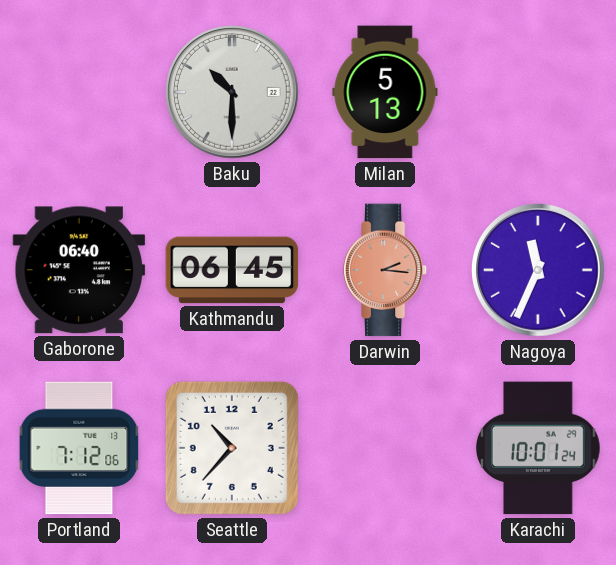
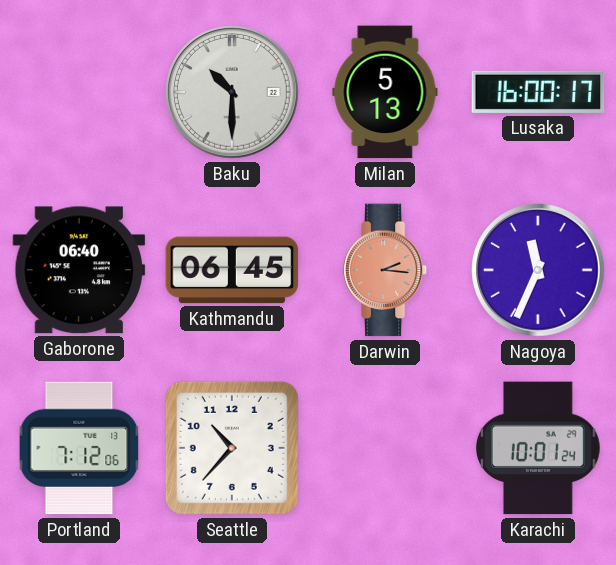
Lusaka: none -> 16:00
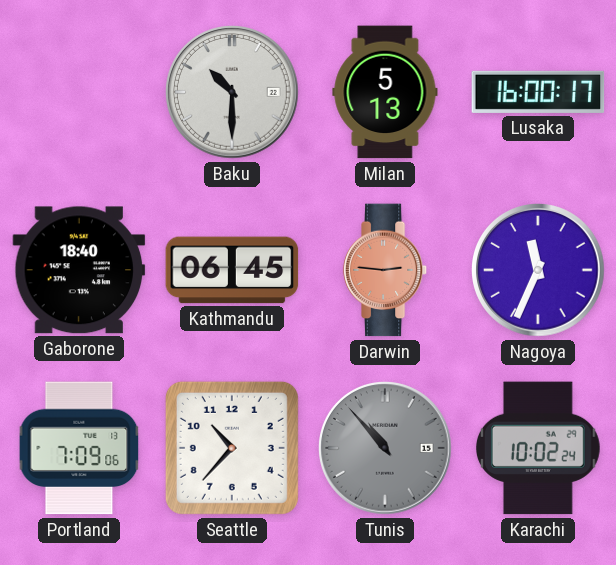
Gaborone: 06:40 -> 18:40
Darwin: 2:16 -> 2:46
Portland: 7:12 -> 7:09
Tunis: none -> 10:53
Karachi: 10:01 -> 10:02
